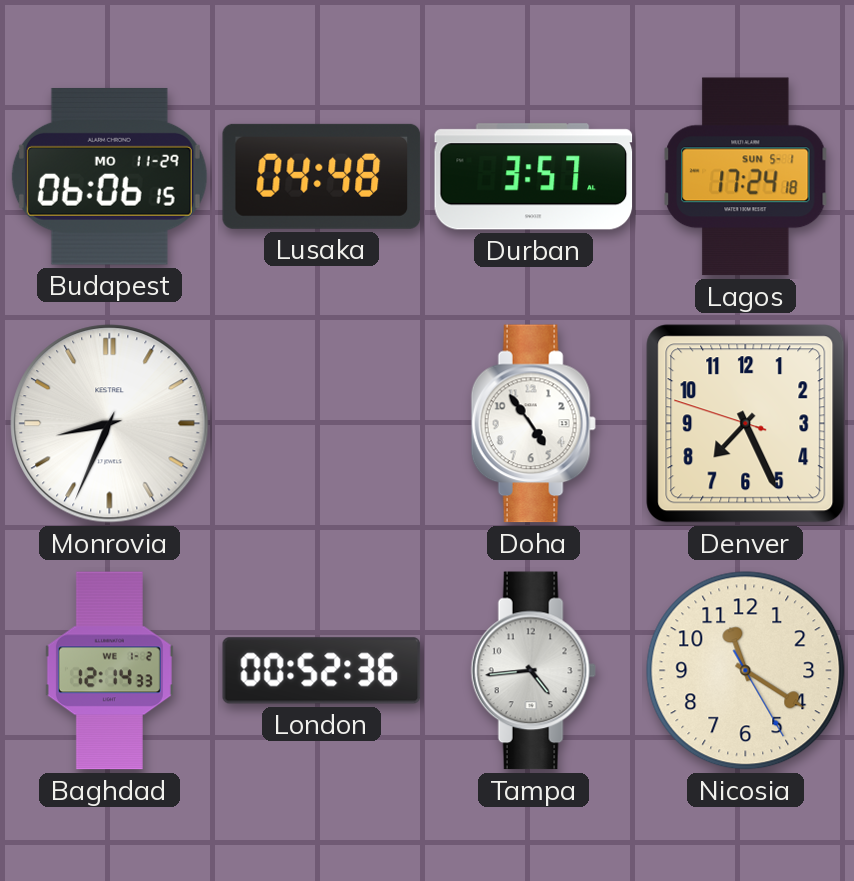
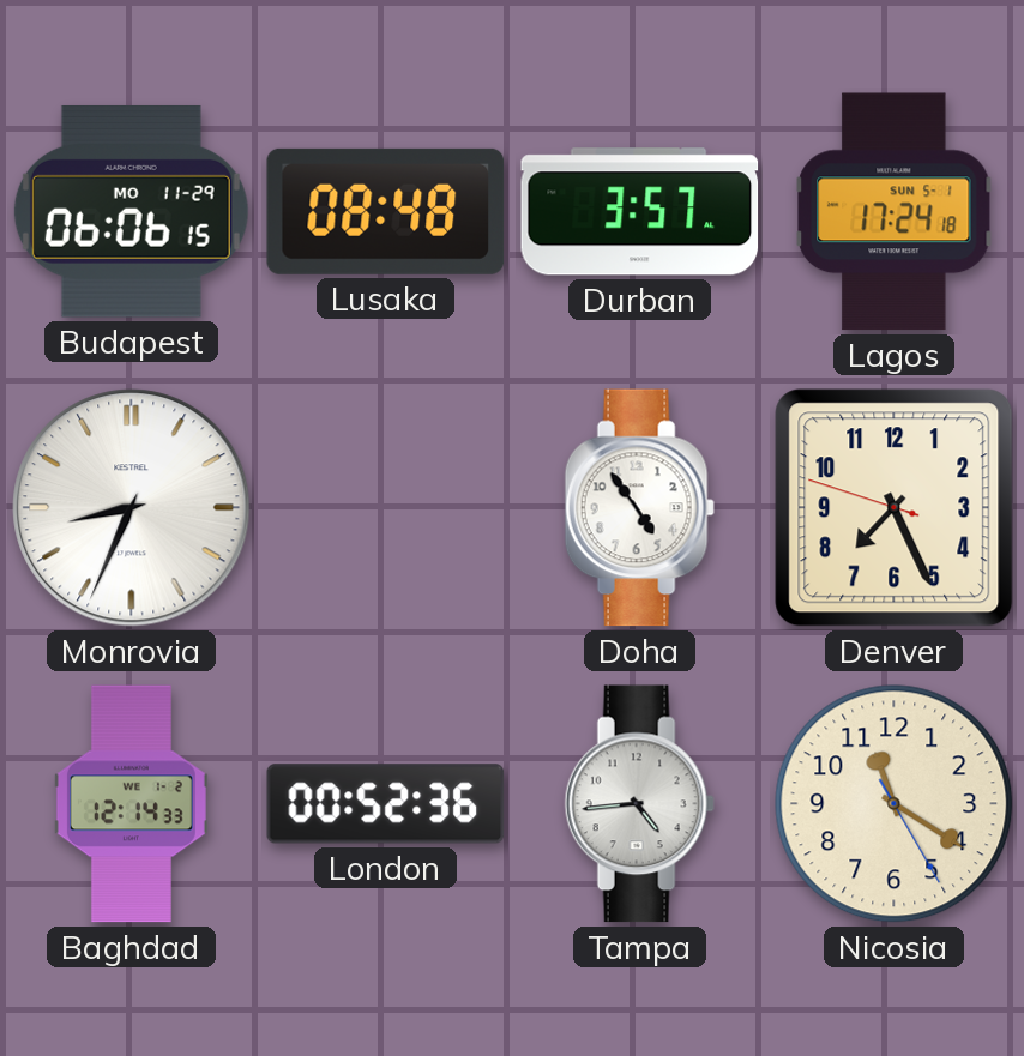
Lusaka: 04:48 -> 08:48
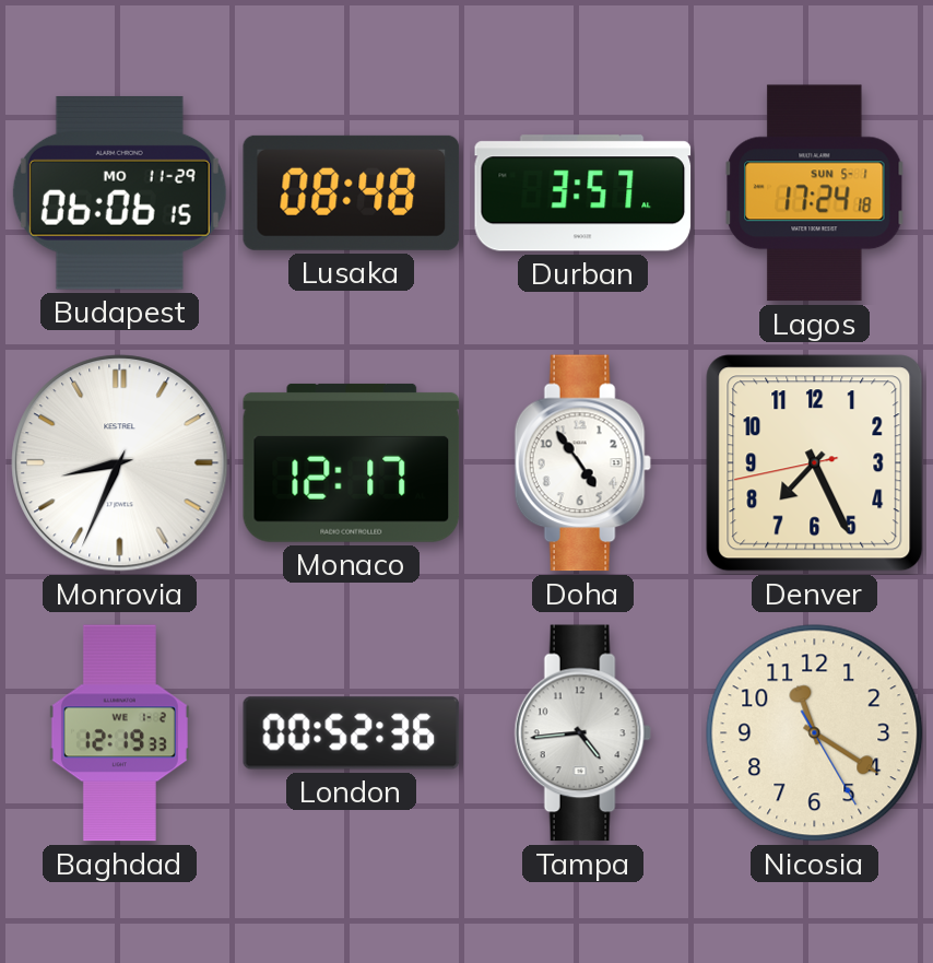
Monaco: none -> 12:17
Denver: 7:25:48 -> 7:25:43
Baghdad: 12:14 -> 12:19
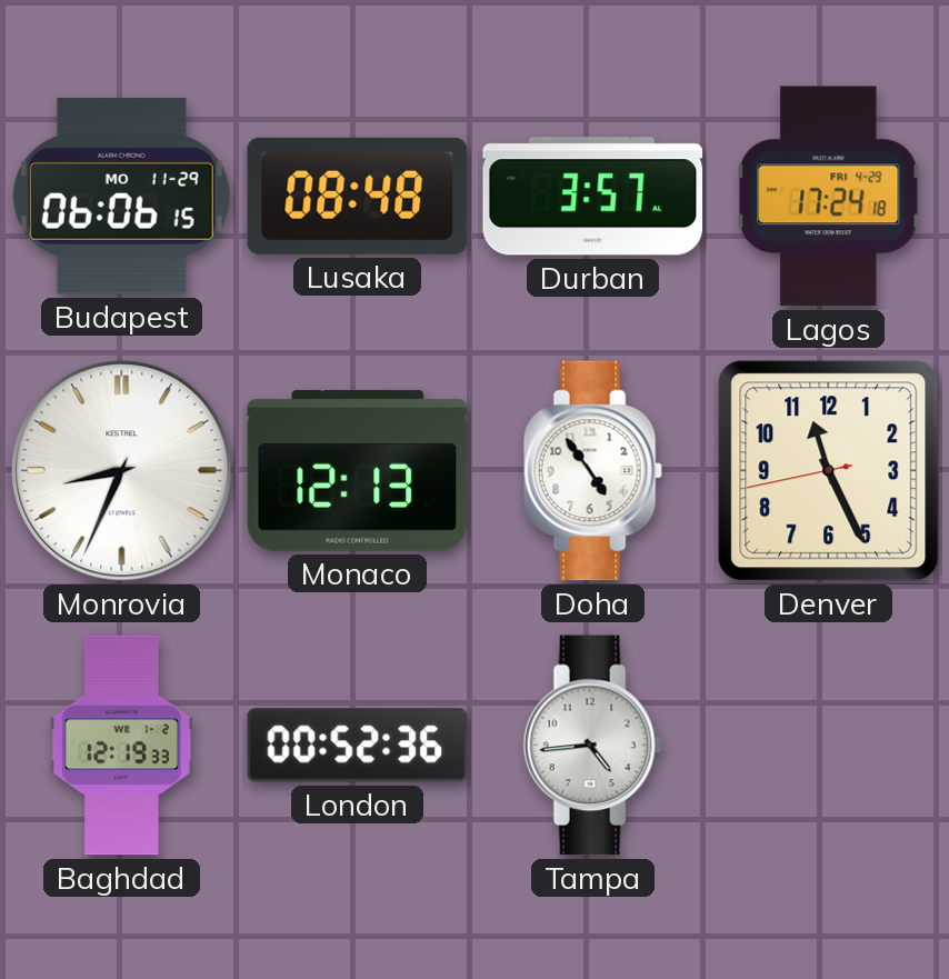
Lagos date: SUN 5-1 -> FRI 4-29
Monaco: 12:17 -> 12:13
Denver: 7:25 -> 11:25
Nicosia: 11:20 -> none
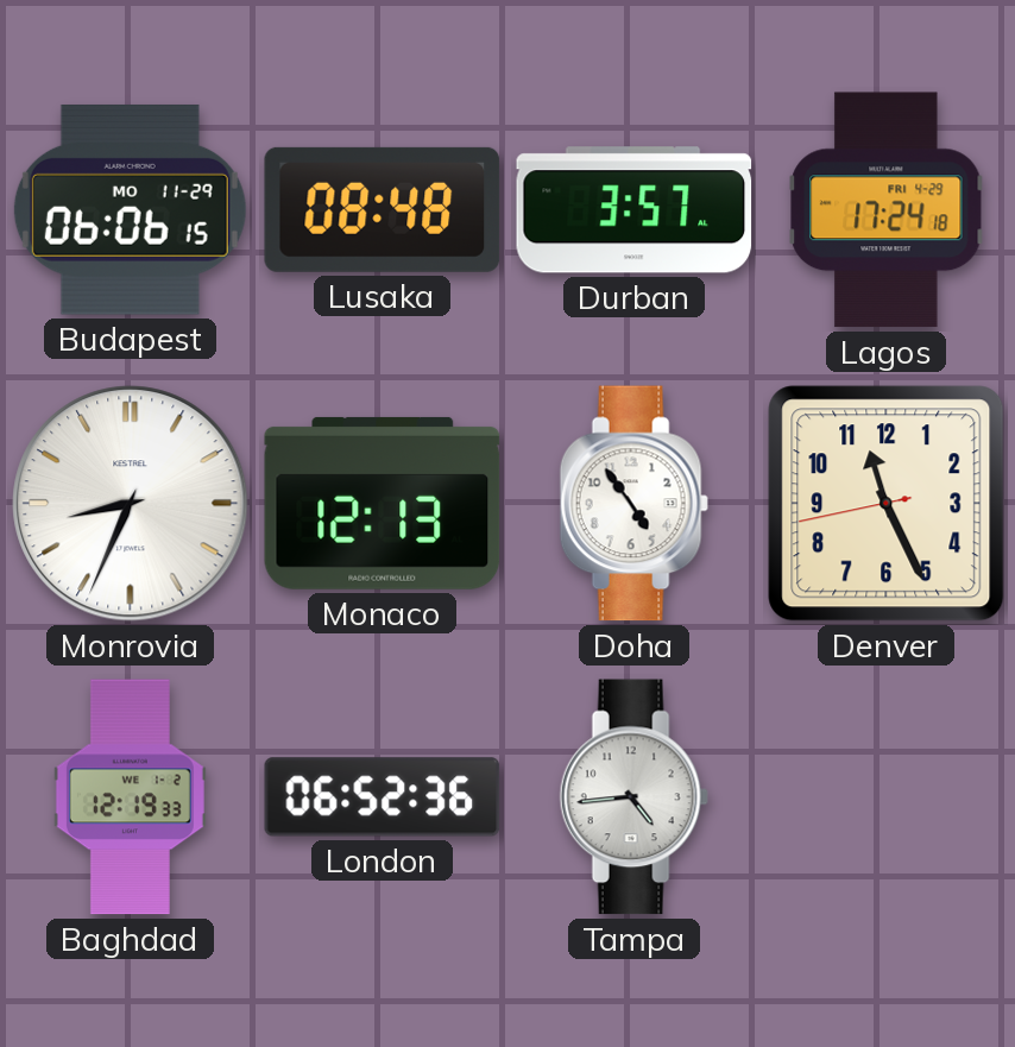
London: 00:52 -> 06:52
